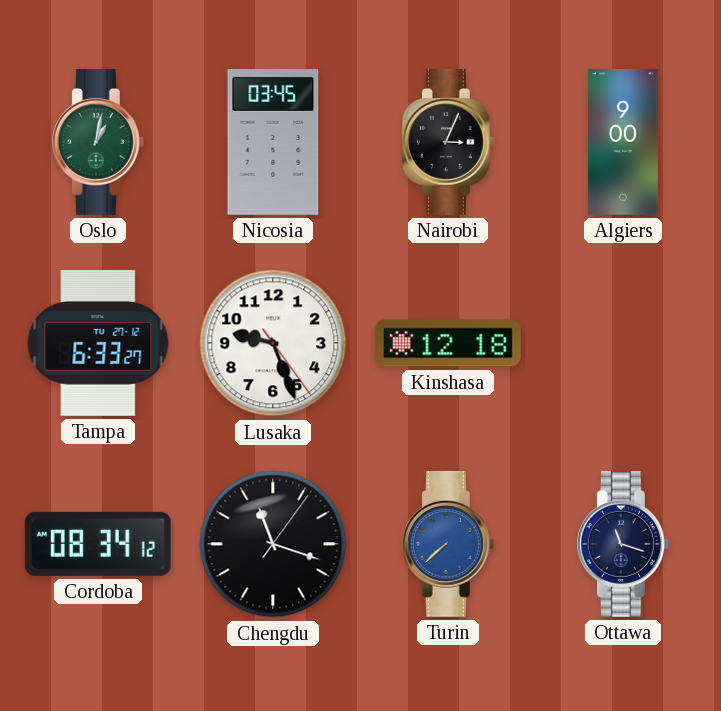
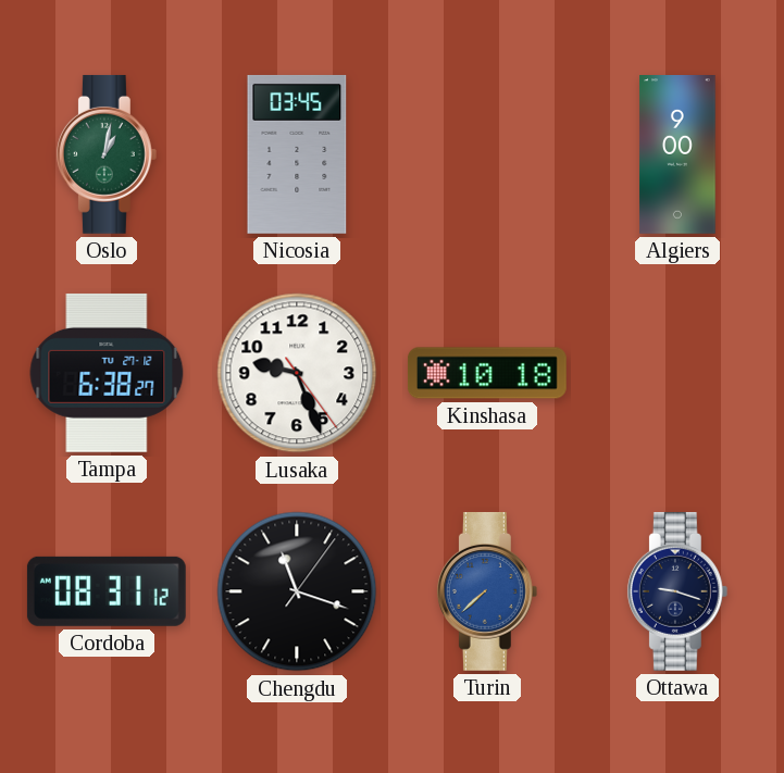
Nairobi: 3:04 -> none
Tampa: 6:33 -> 6:38
Kinshasa: 12:18 -> 10:18
Cordoba: 08:34 -> 08:31
Ottawa: 11:18 -> 9:18
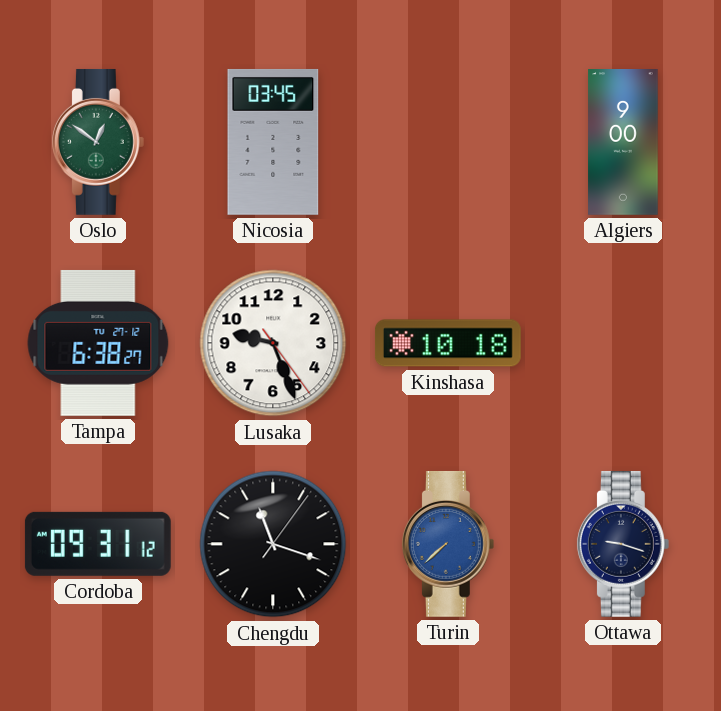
Oslo: 1:02 -> 12:51
Cordoba: 08:31 -> 09:31
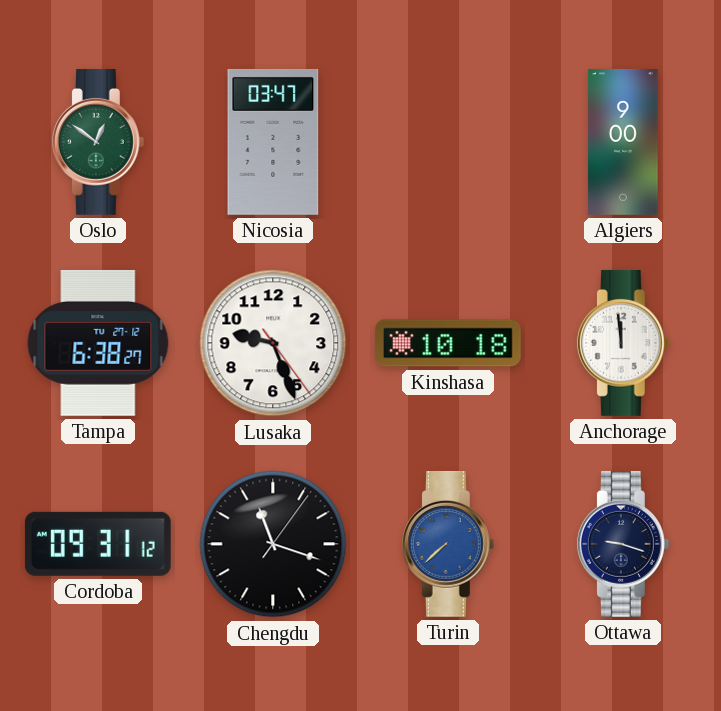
Nicosia: 03:45 -> 03:47
Anchorage: none -> 11:59
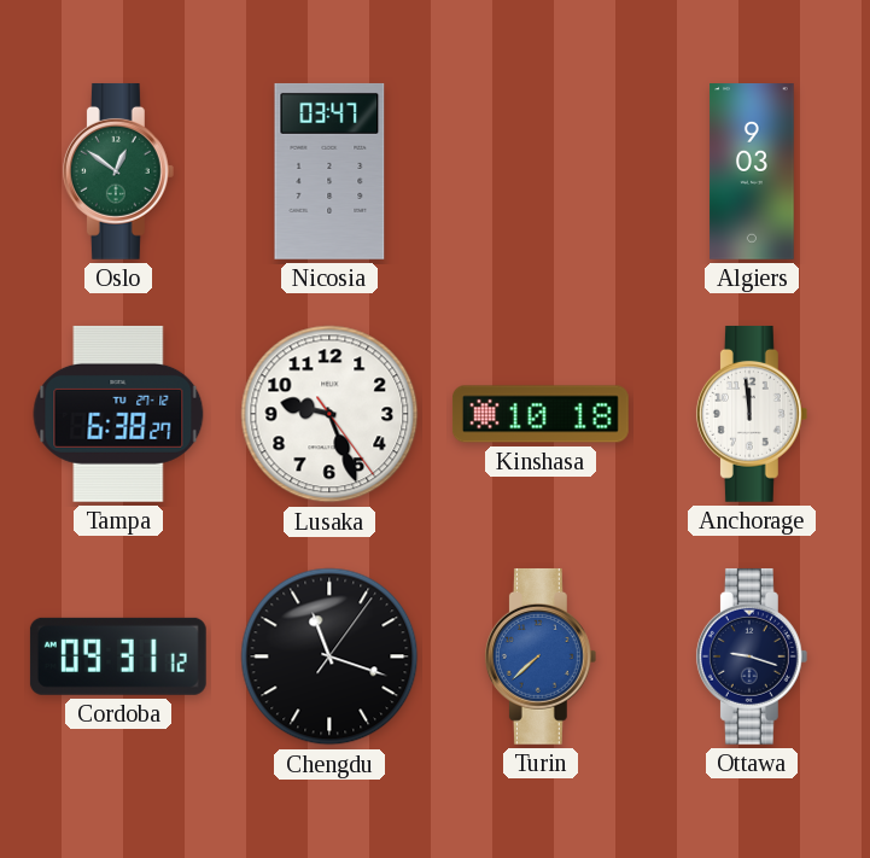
Algiers: 9:00 -> 9:03
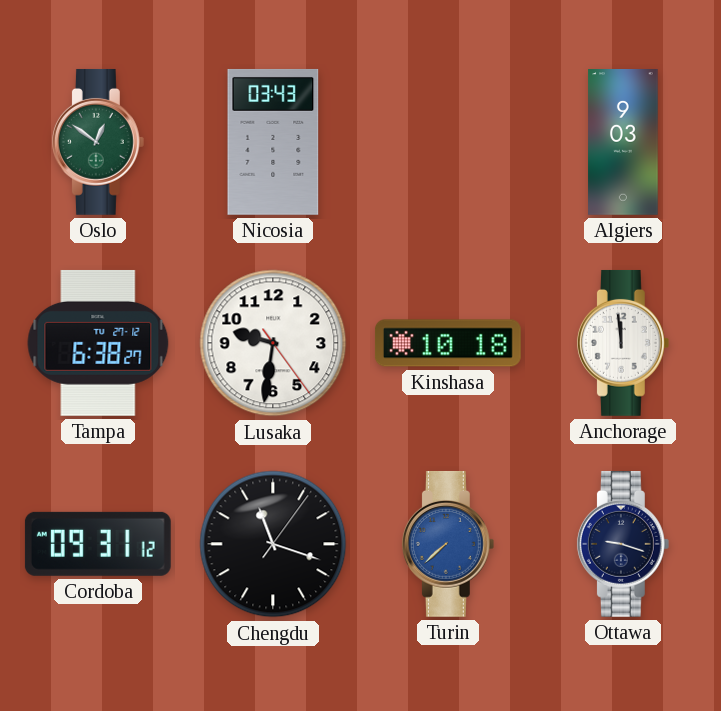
Nicosia: 03:47 -> 03:43
Lusaka: 9:26 -> 9:31
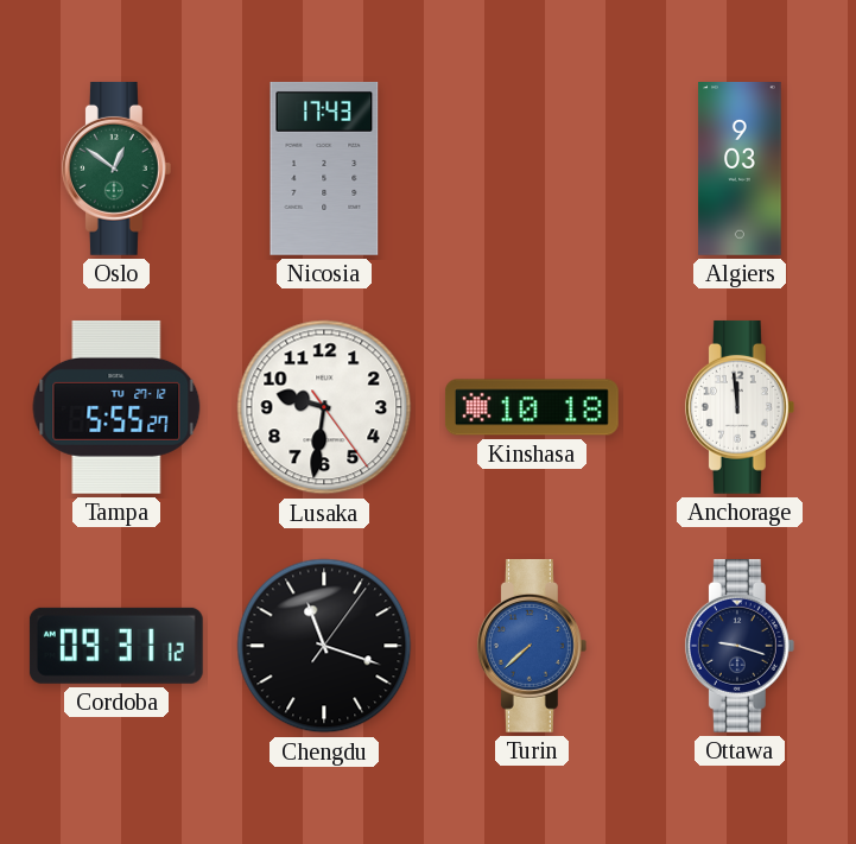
Nicosia: 03:43 -> 17:43
Tampa: 6:38 -> 5:55
